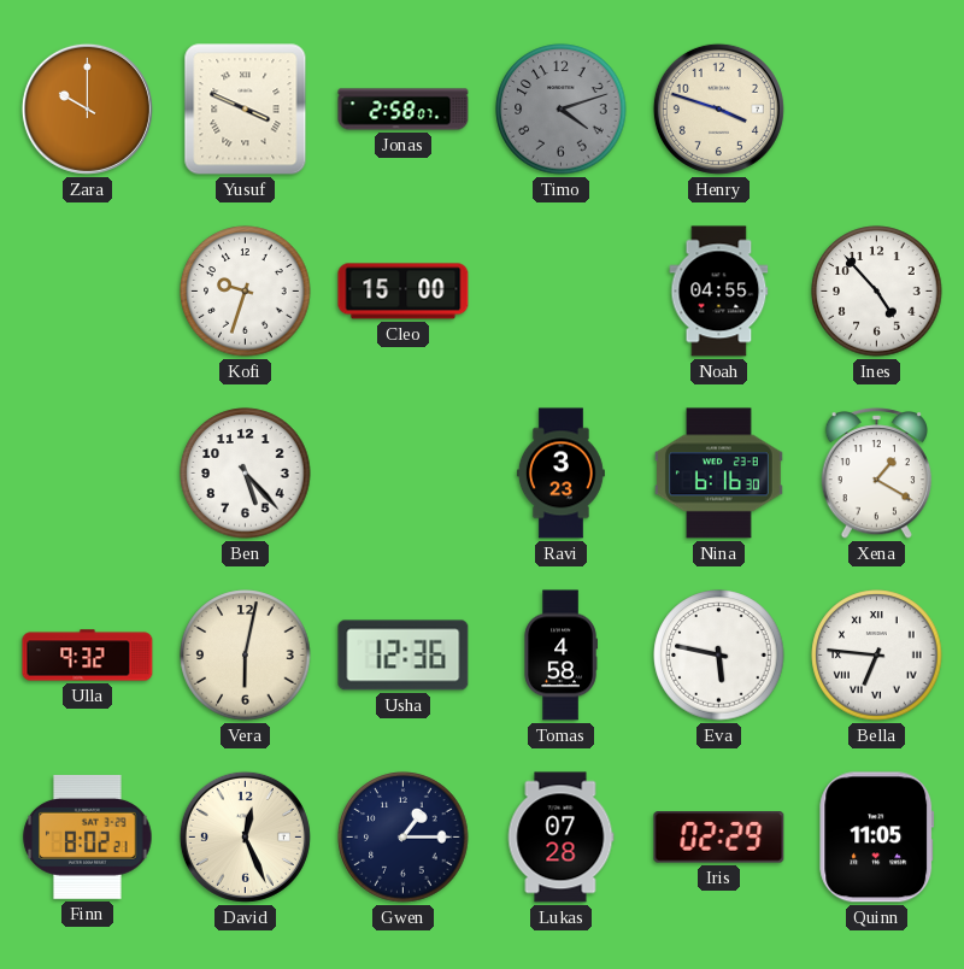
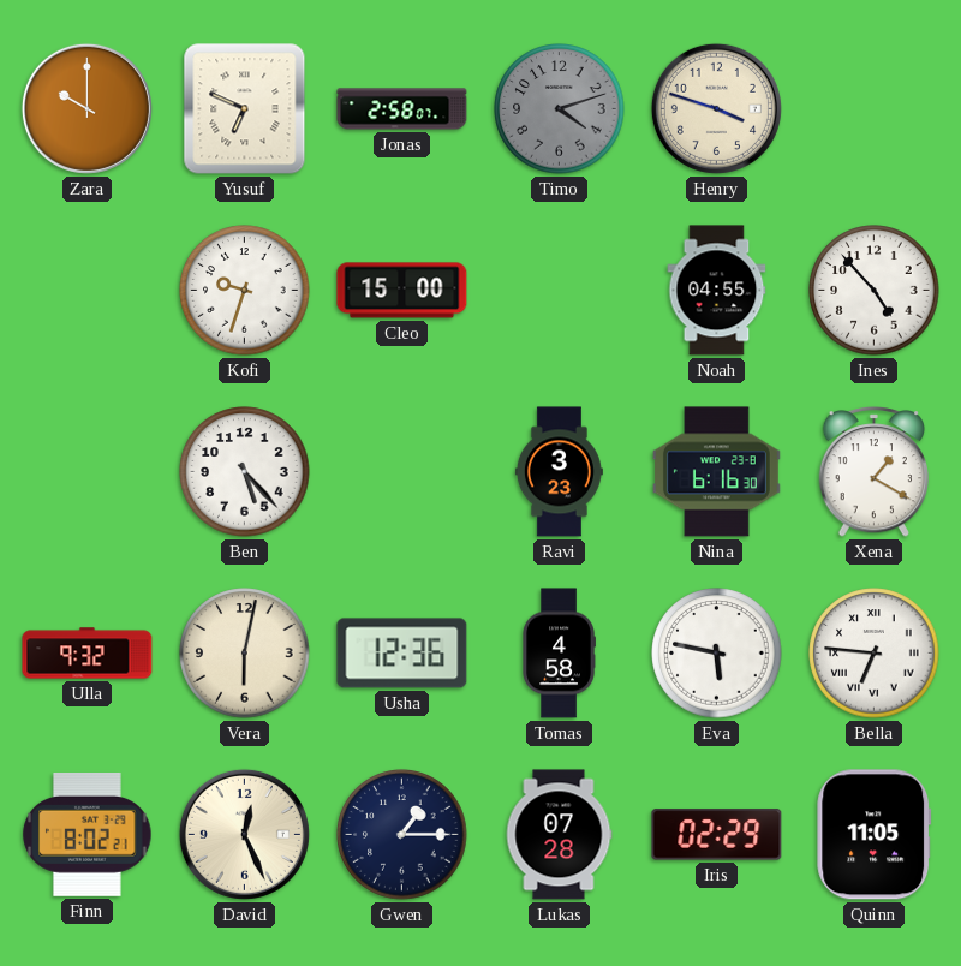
Yusuf: 3:49 -> 6:49
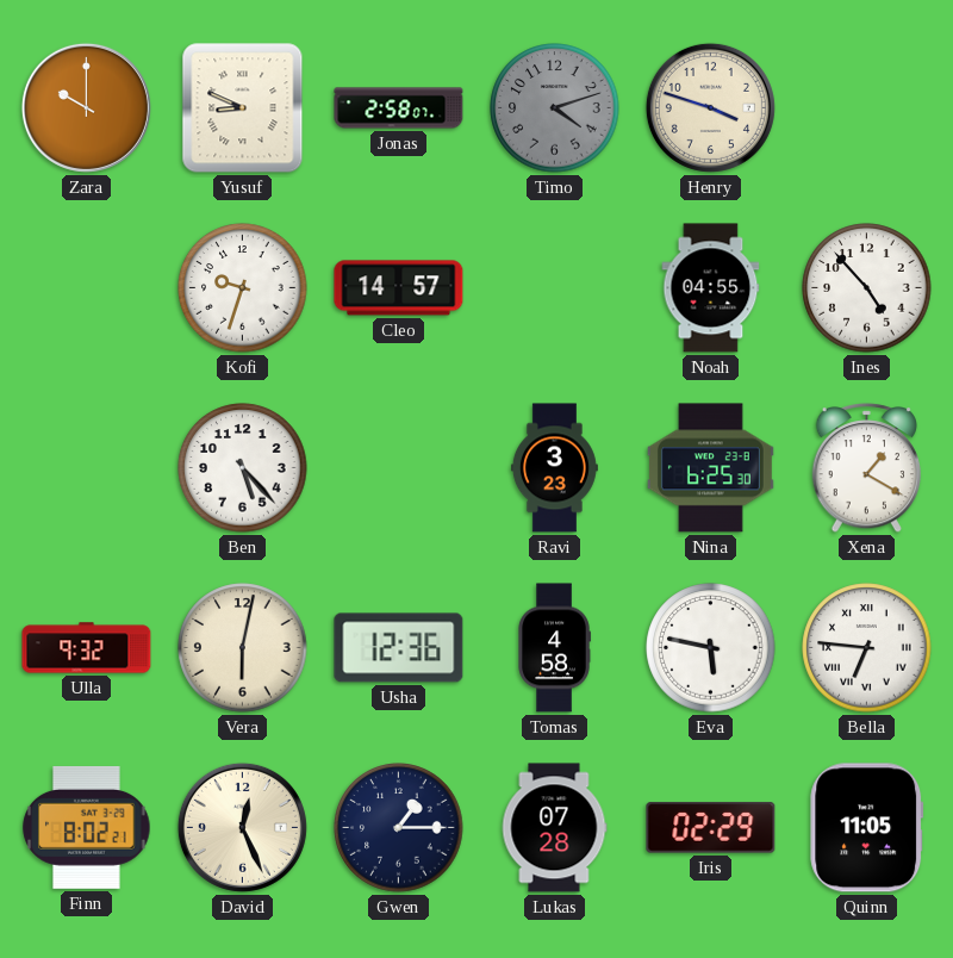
Yusuf: 6:49 -> 8:49
Cleo: 15:00 -> 14:57
Nina: 6:16 -> 6:25
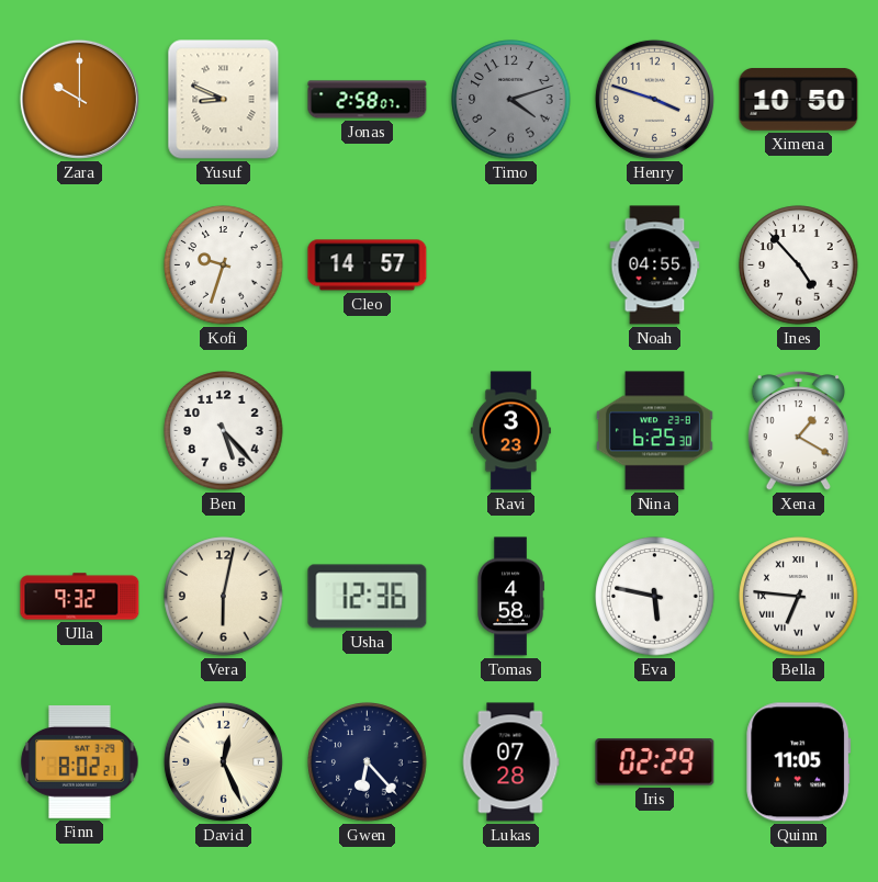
Ximena: none -> 10:50
Gwen: 1:15 -> 6:23
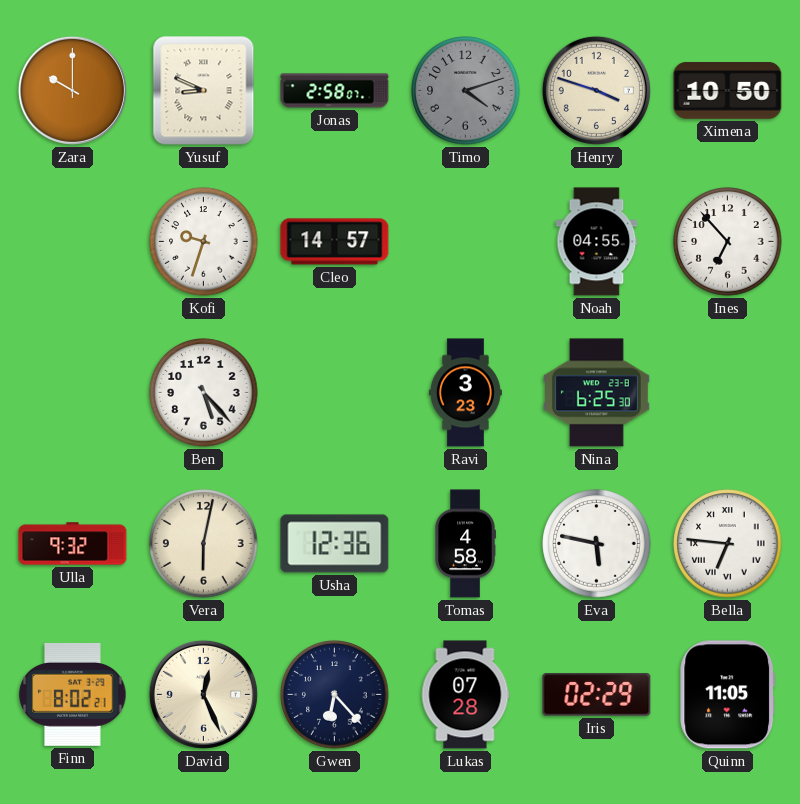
Ines: 4:53 -> 6:53
Xena: 1:20 -> none
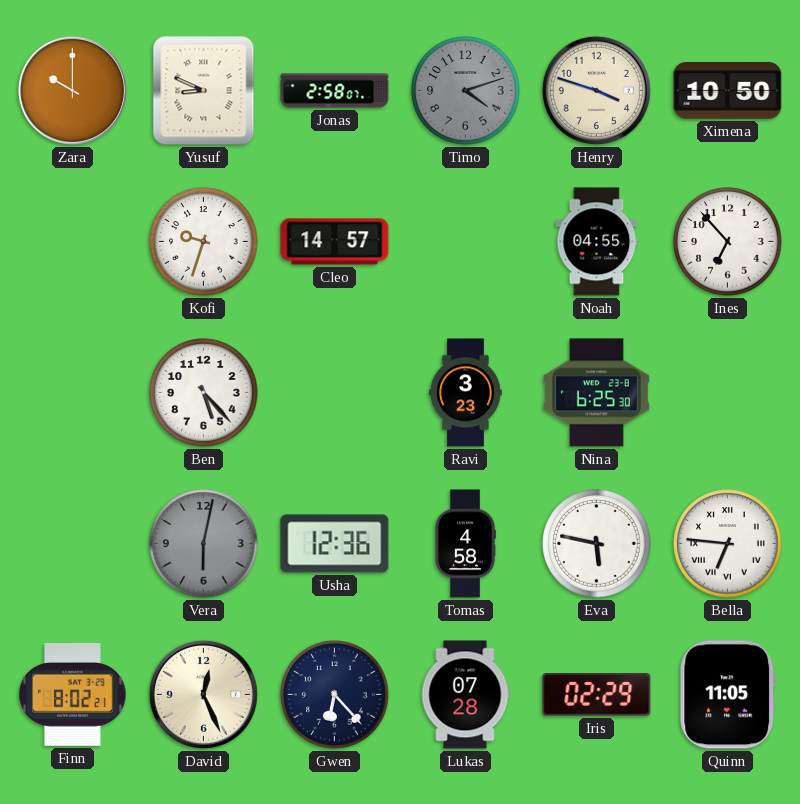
Ulla: 9:32 -> none
Vera dial: cream -> grey
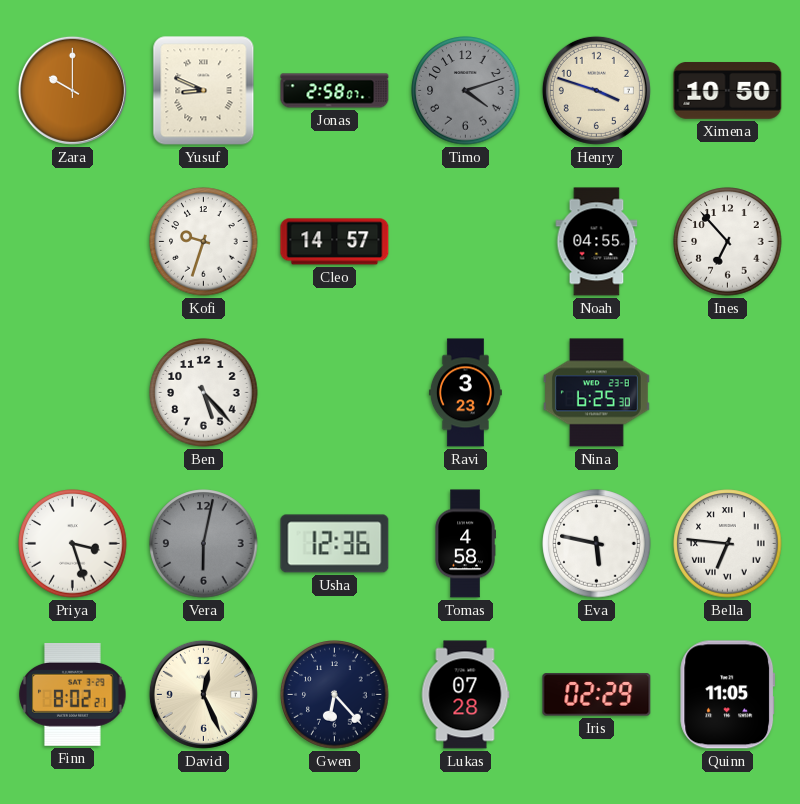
Priya: none -> 3:27
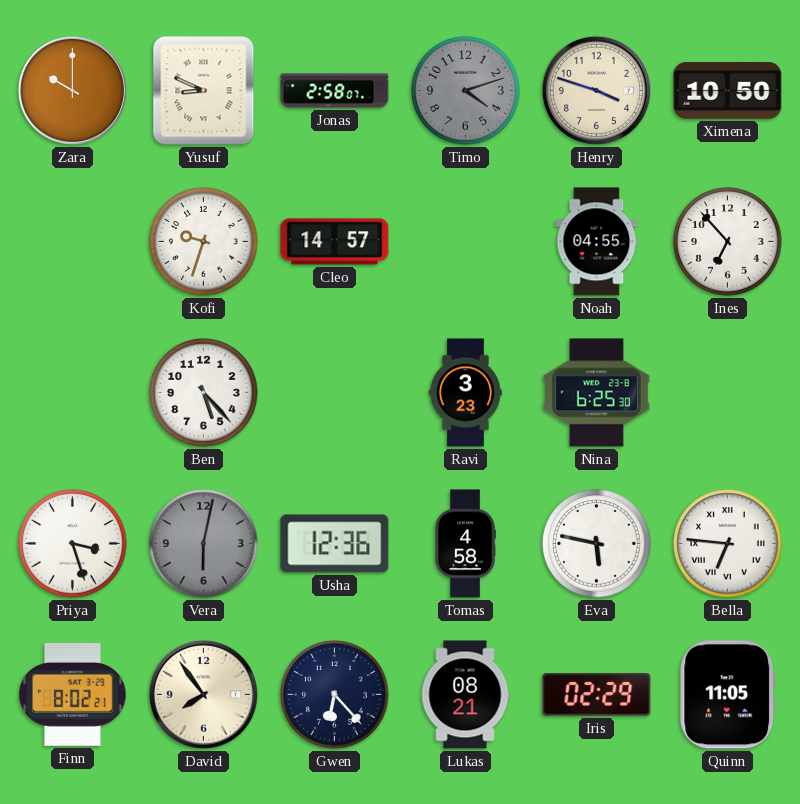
David: 12:26 -> 7:54
Lukas: 07:28 -> 08:21
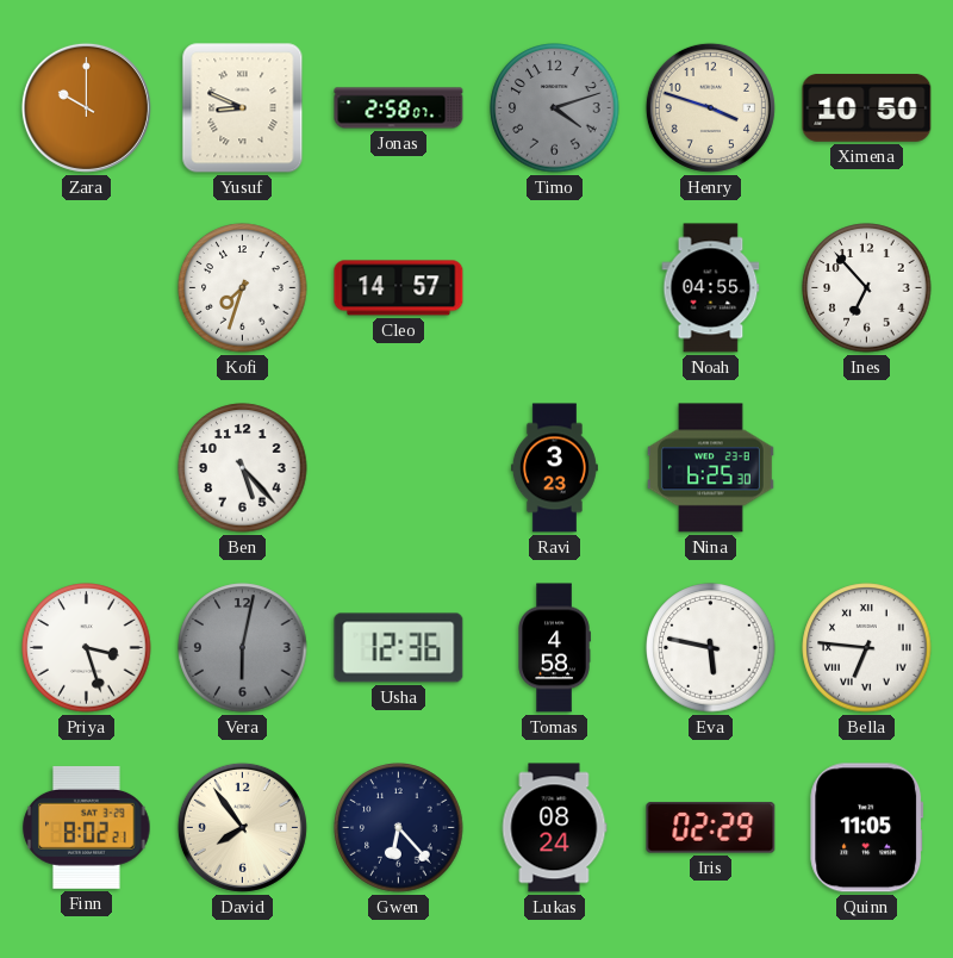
Kofi: 9:33 -> 7:33
Lukas: 08:21 -> 08:24
